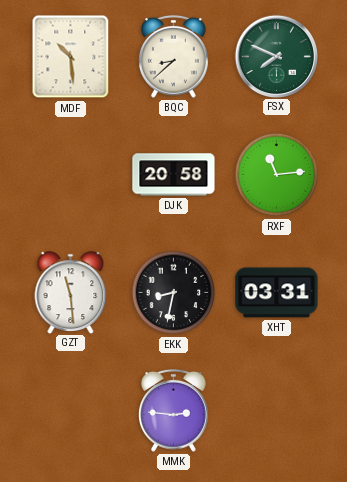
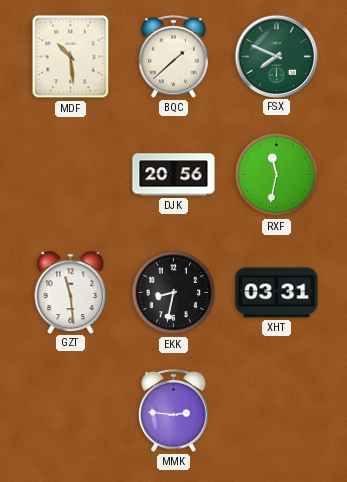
BQC: 8:38 -> 1:38
DJK: 20:58 -> 20:56
RXF: 11:14 -> 11:32
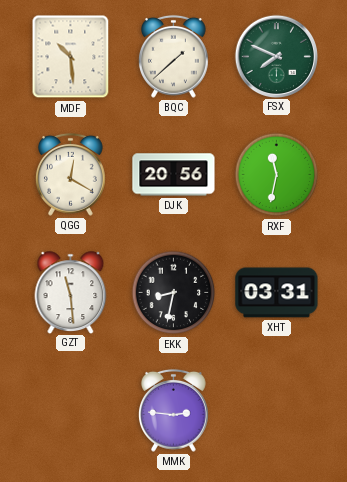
QGG: none -> 12:20
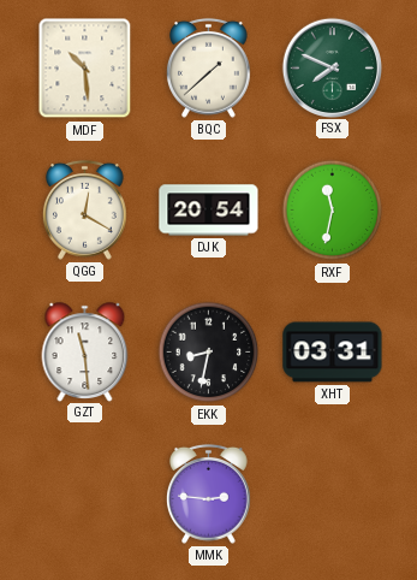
DJK: 20:56 -> 20:54
